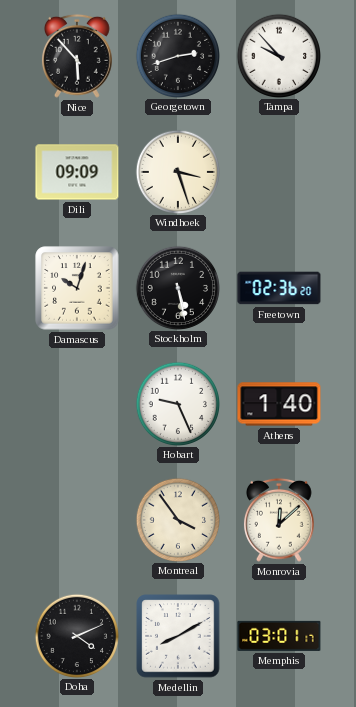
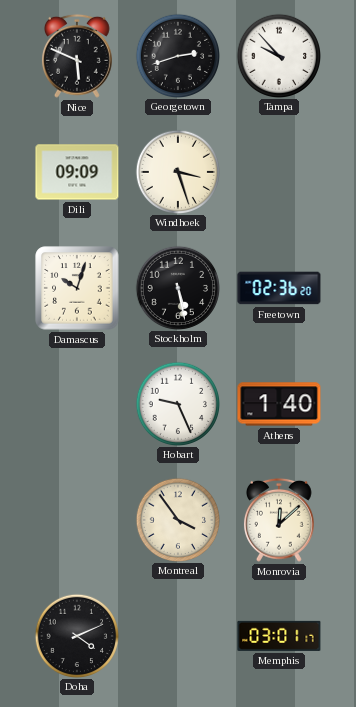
Nice: 5:53 -> 5:49
Medellin: 8:10 -> none
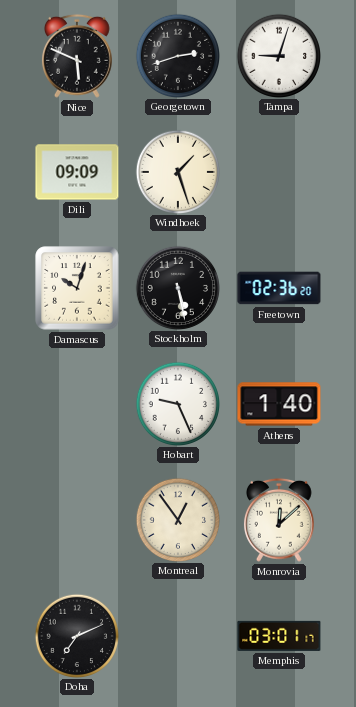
Tampa: 9:53 -> 9:03
Windhoek: 3:27 -> 1:27
Montreal: 3:54 -> 12:54
Doha: 4:11 -> 7:11
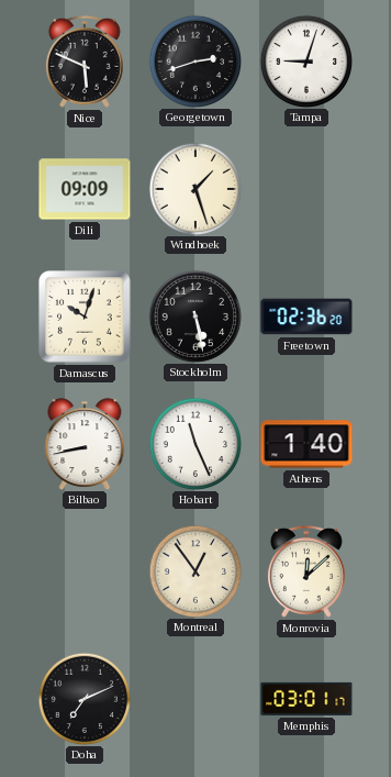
Bilbao: none -> 8:43
Hobart: 9:26 -> 11:26
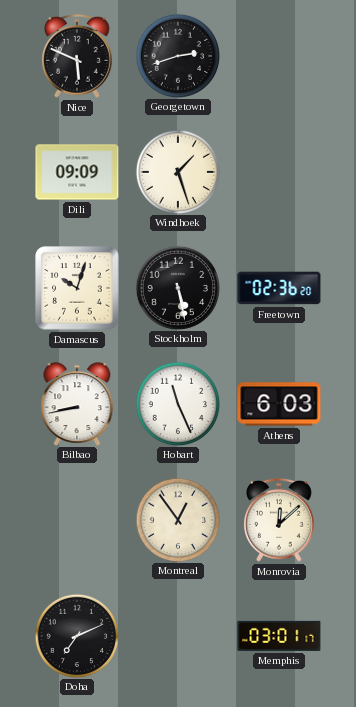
Tampa: 9:03 -> none
Athens: 1:40 -> 6:03
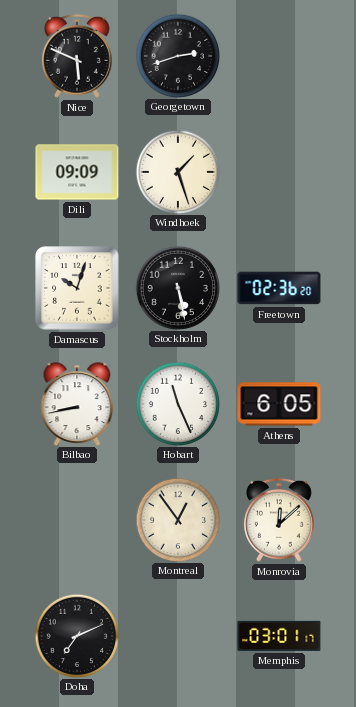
Athens: 6:03 -> 6:05
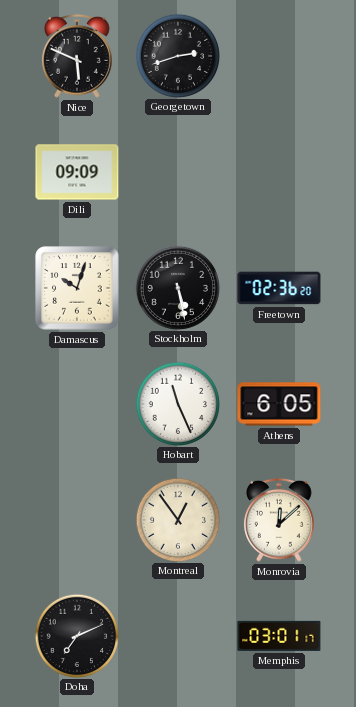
Windhoek: 1:27 -> none
Bilbao: 8:43 -> none
